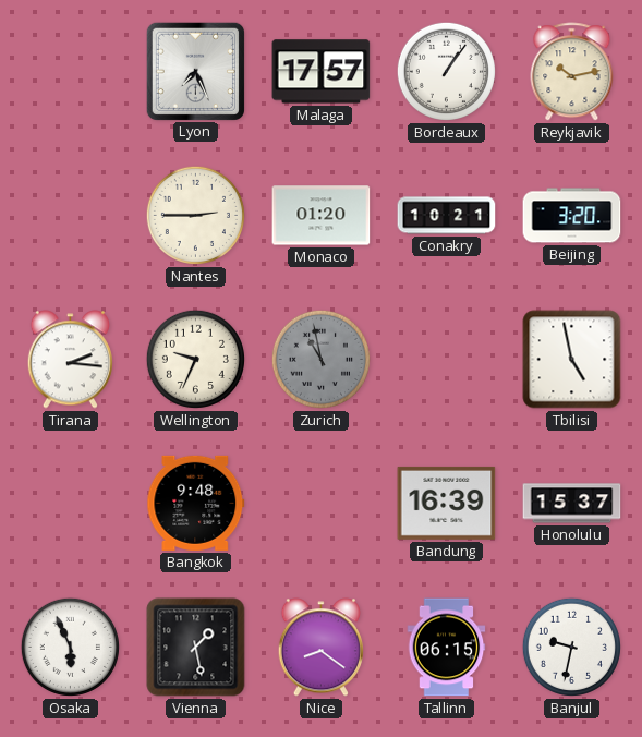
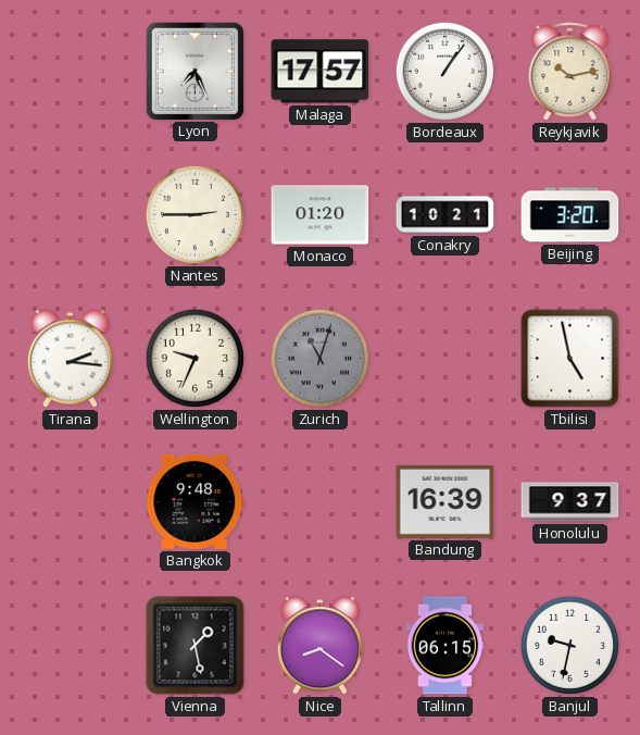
Zurich: 10:58 -> 11:03
Honolulu: 15:37 -> 9:37
Osaka: 5:56 -> none
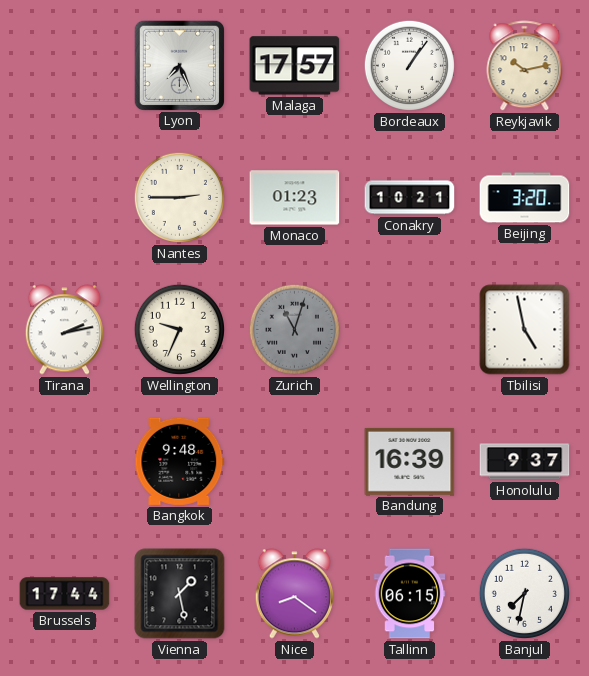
Monaco: 01:20 -> 01:23
Tirana: 2:16 -> 2:13
Brussels: none -> 17:44
Banjul: 9:32 -> 7:32
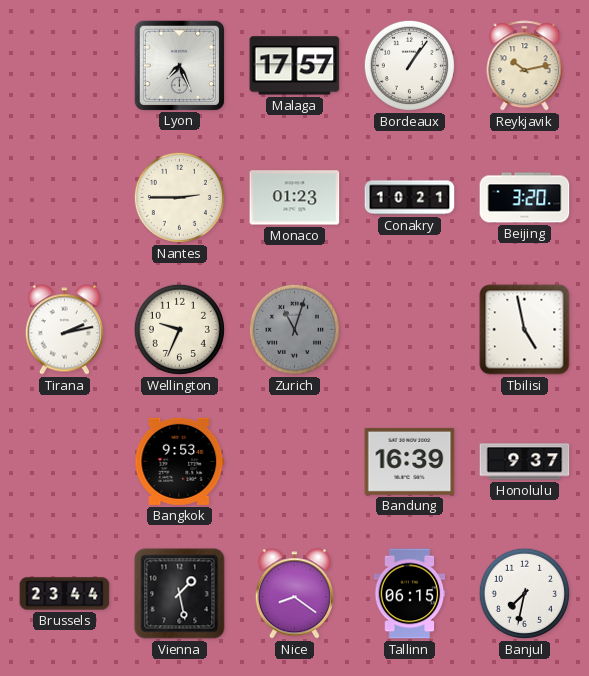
Bangkok: 9:48 -> 9:53
Brussels: 17:44 -> 23:44
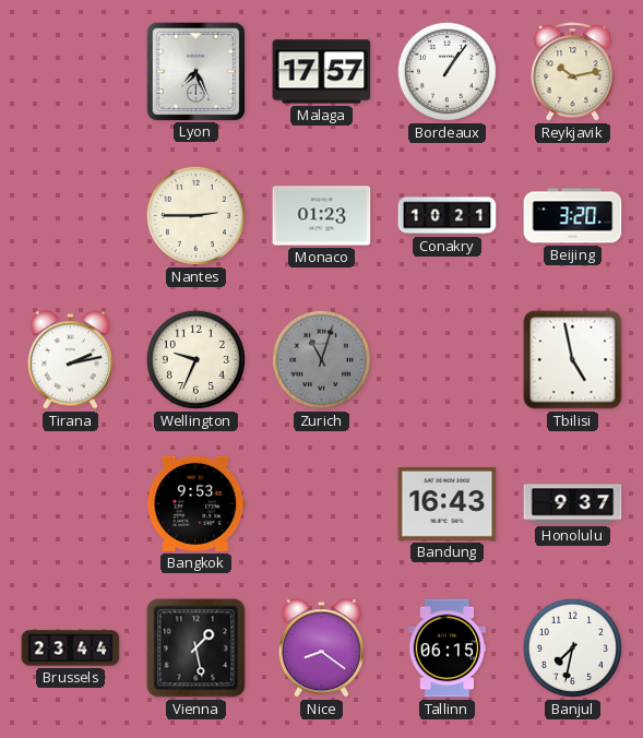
Bandung: 16:39 -> 16:43
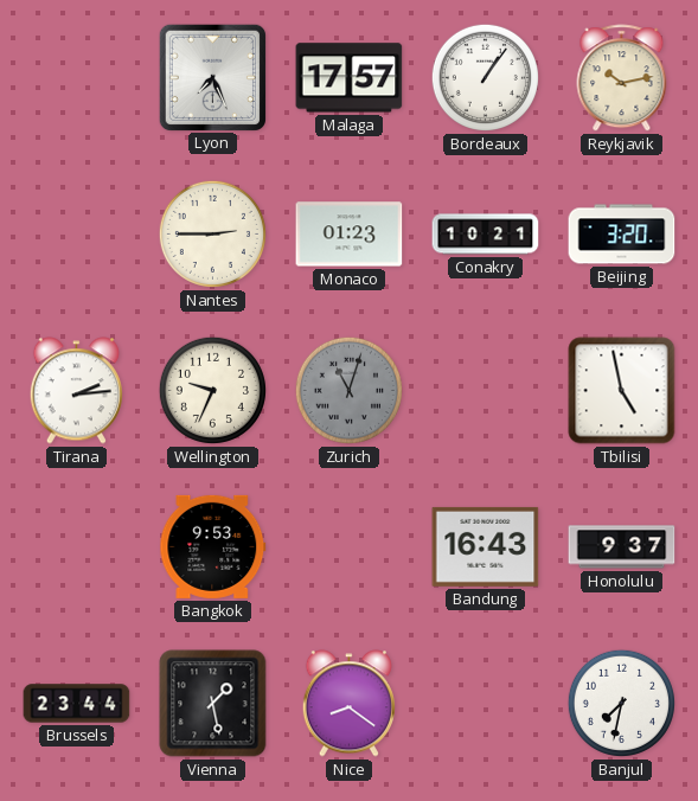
Tirana: 2:13 -> 2:14
Tallinn: 06:15 -> none
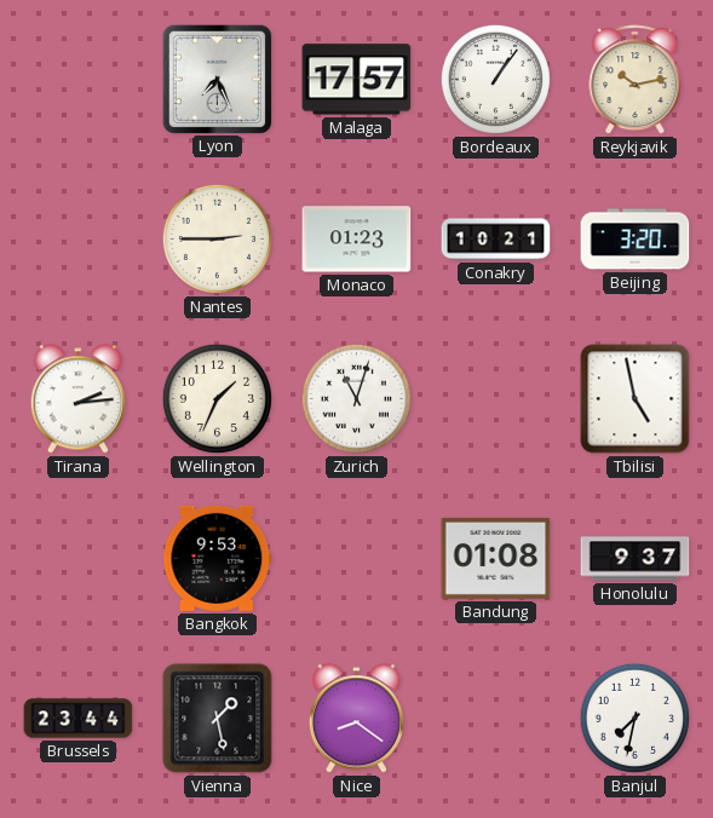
Wellington: 9:34 -> 1:34
Zurich dial: grey -> white
Bandung: 16:43 -> 01:08
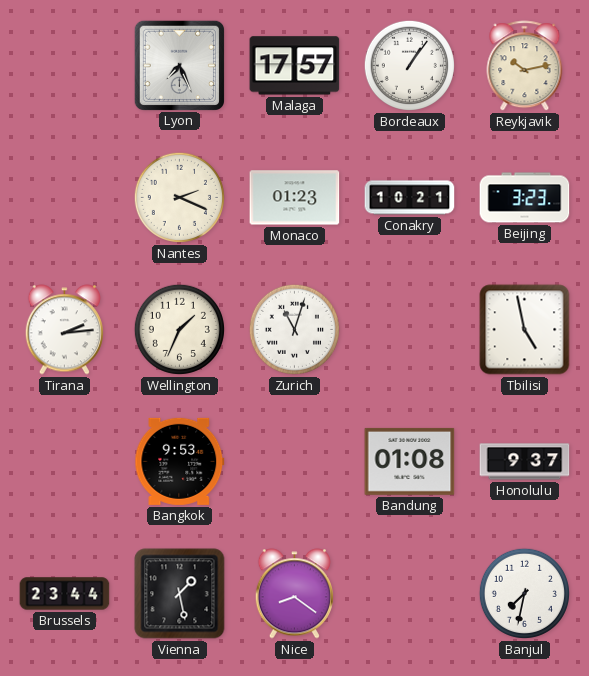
Nantes: 2:45 -> 2:19
Beijing: 3:20 -> 3:23
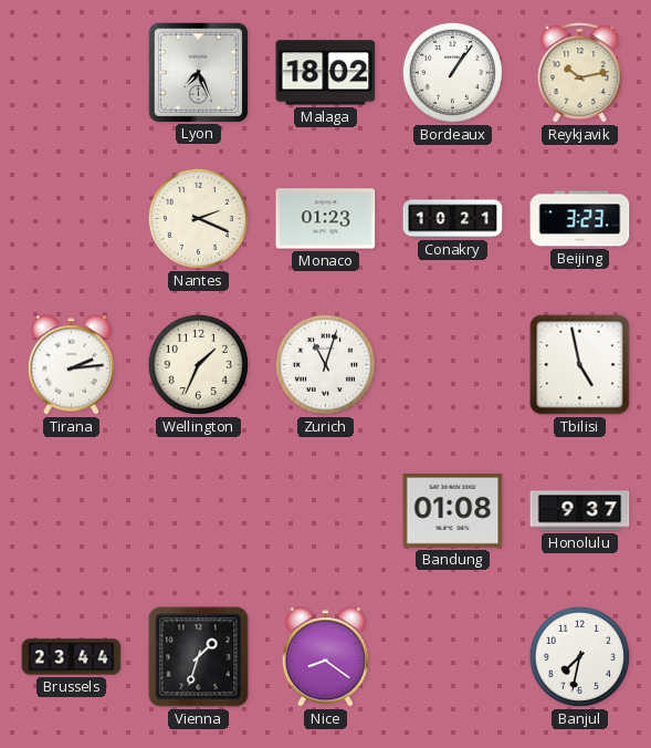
Malaga: 17:57 -> 18:02
Bangkok: 9:53 -> none
Vienna: 1:28 -> 1:33
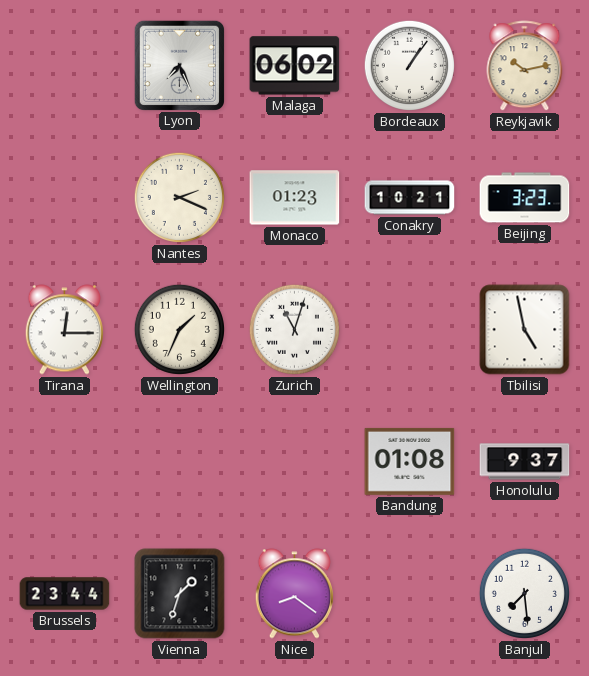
Malaga: 18:02 -> 06:02
Tirana: 2:14 -> 12:15
Banjul: 7:32 -> 7:29
